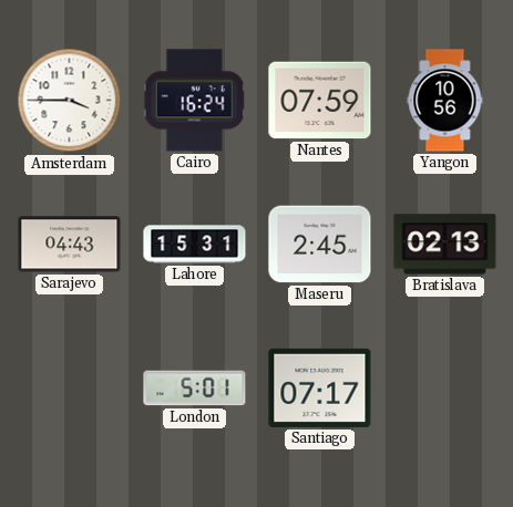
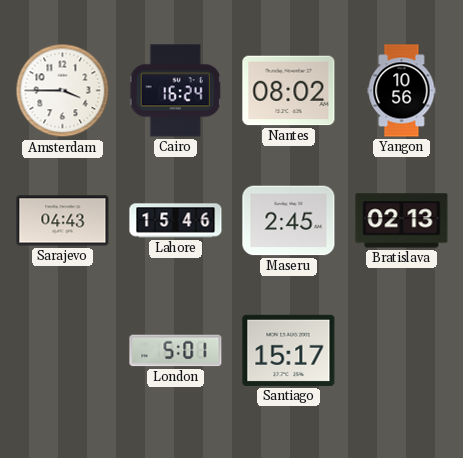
Nantes: 07:59 -> 08:02
Lahore: 15:31 -> 15:46
Santiago: 07:17 -> 15:17
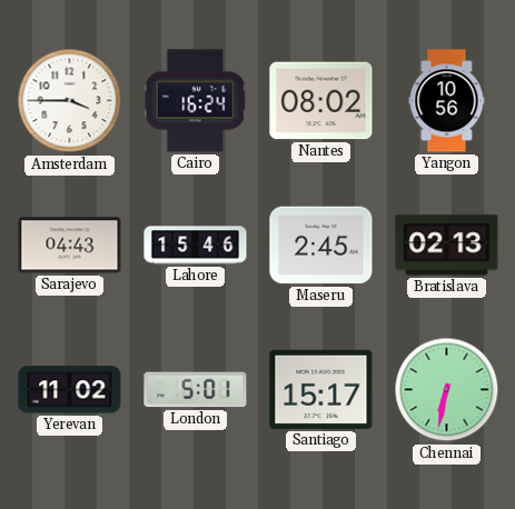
Yerevan: none -> 11:02
Chennai: none -> 6:32
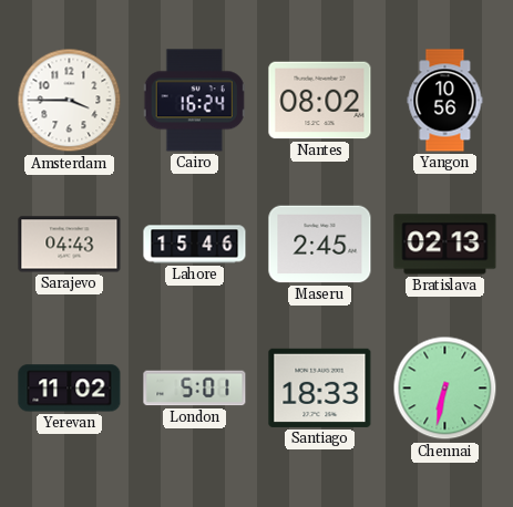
Santiago: 15:17 -> 18:33
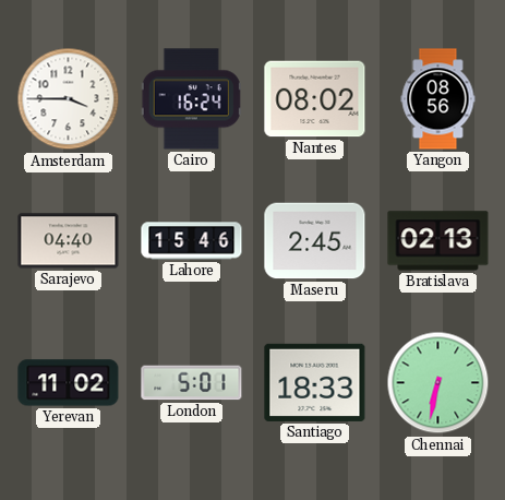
Yangon: 10:56 -> 08:56
Sarajevo: 04:43 -> 04:40
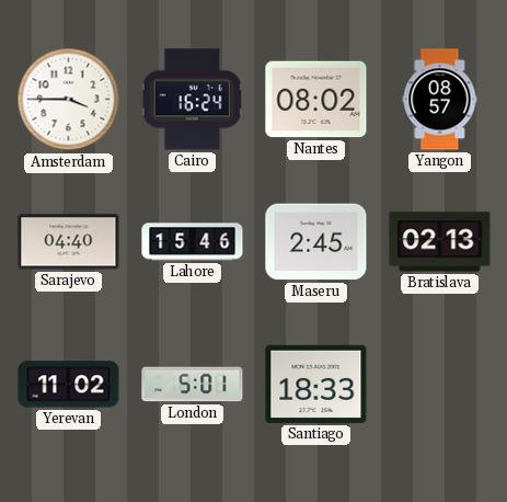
Yangon: 08:56 -> 08:57
Chennai: 6:32 -> none
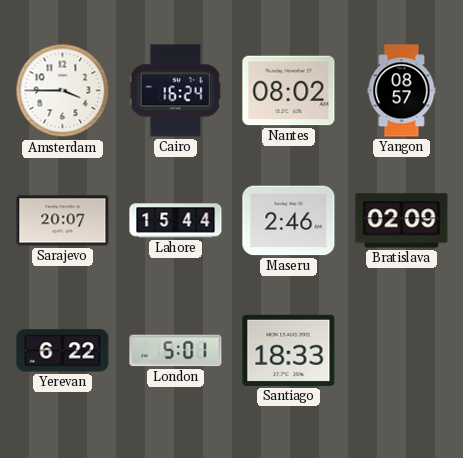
Sarajevo: 04:40 -> 20:07
Lahore: 15:46 -> 15:44
Maseru: 2:45 -> 2:46
Bratislava: 02:13 -> 02:09
Yerevan: 11:02 -> 6:22
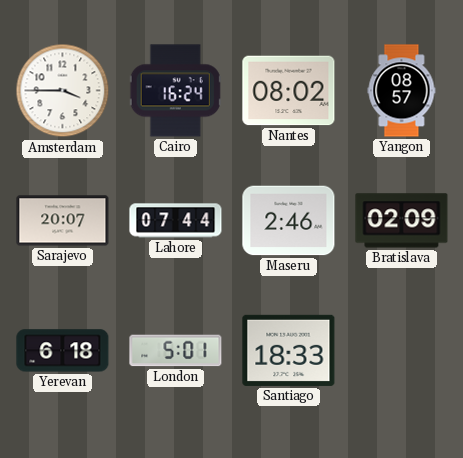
Lahore: 15:44 -> 07:44
Yerevan: 6:22 -> 6:18
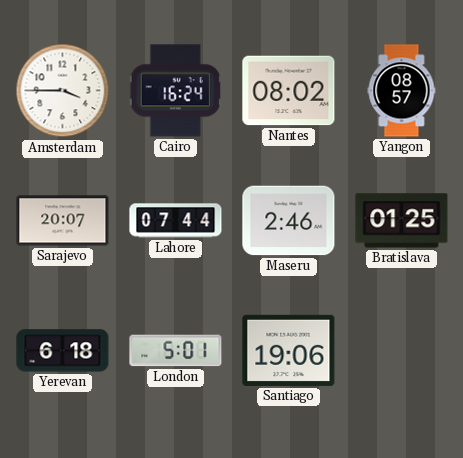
Bratislava: 02:09 -> 01:25
Santiago: 18:33 -> 19:06
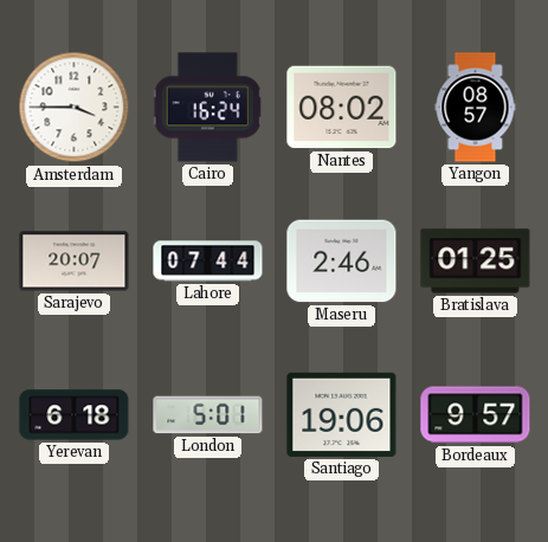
Bordeaux: none -> 9:57
